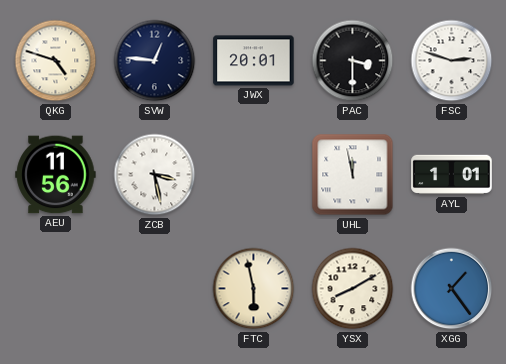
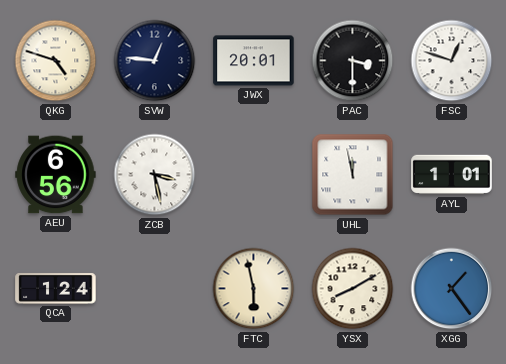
FSC: 2:48 -> 12:48
AEU: 11:56 -> 6:56
QCA: none -> 1:24
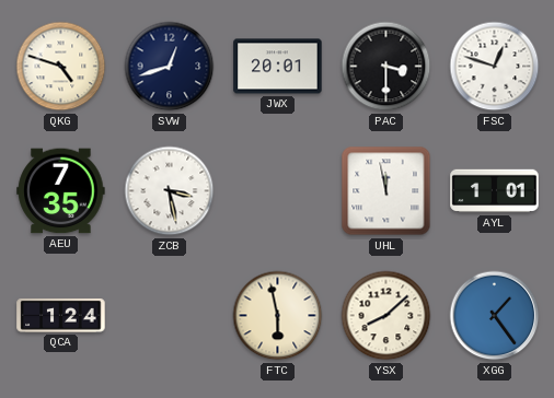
SVW: 12:46 -> 12:42
AEU: 6:56 -> 7:35
YSX: 8:10 -> 8:08
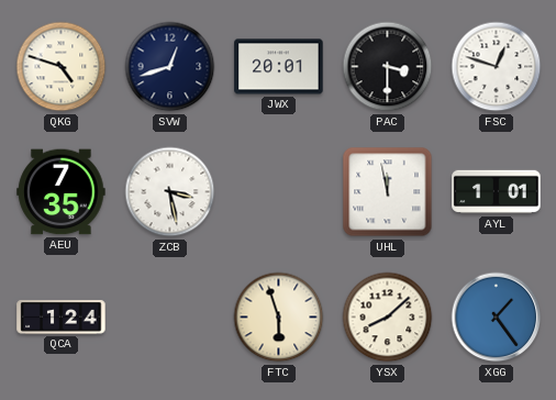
FTC: 5:58 -> 5:57
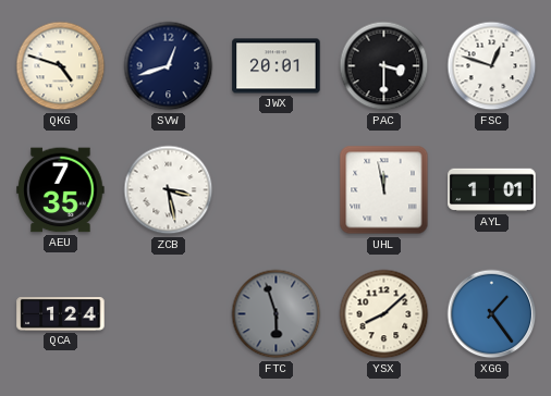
FTC dial: cream -> grey
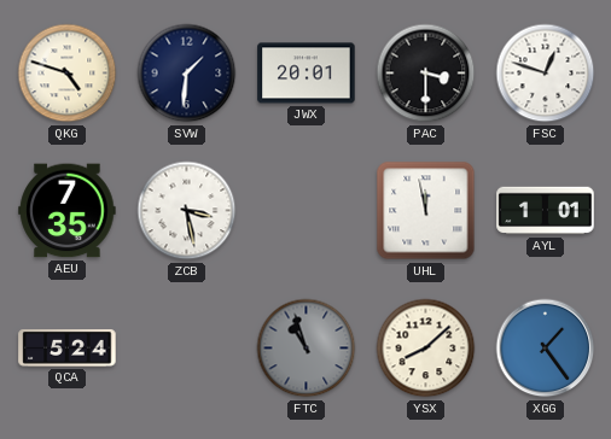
SVW: 12:42 -> 1:31
QCA: 1:24 -> 5:24
FTC: 5:57 -> 10:57
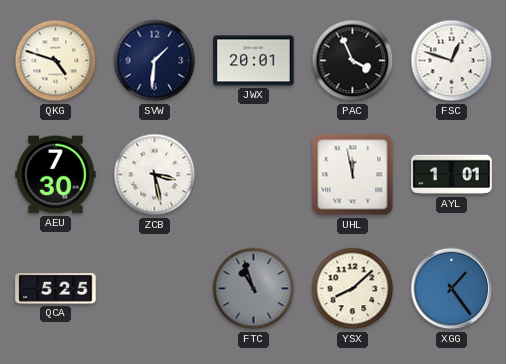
PAC: 3:30 -> 3:56
AEU: 7:35 -> 7:30
QCA: 5:24 -> 5:25
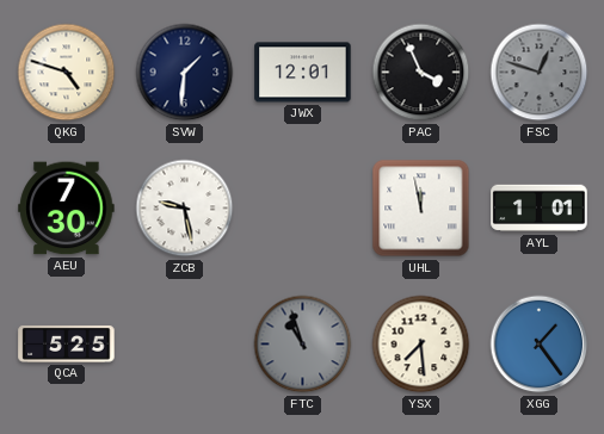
JWX: 20:01 -> 12:01
FSC dial: white -> grey
ZCB: 3:28 -> 9:28
YSX: 8:08 -> 7:29
